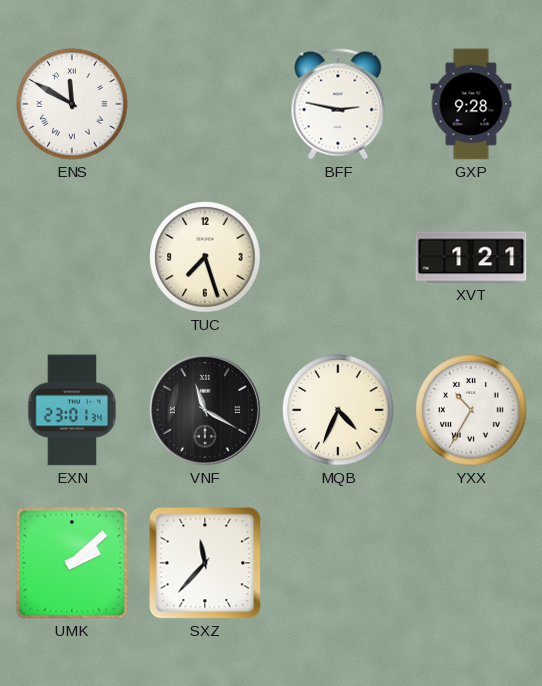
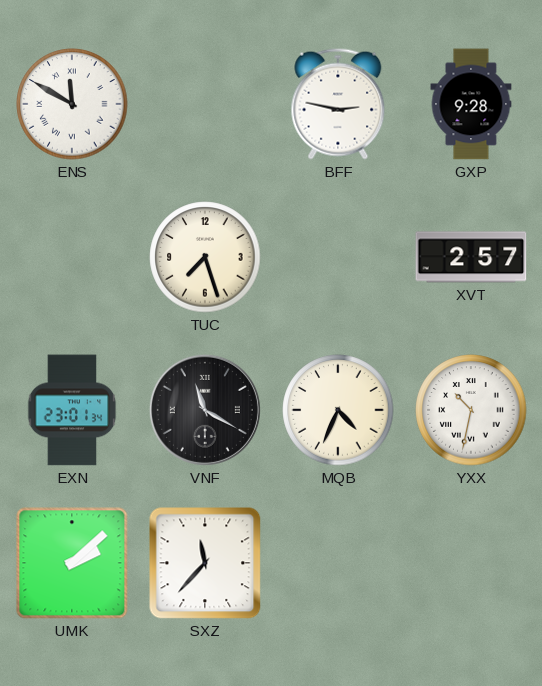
XVT: 1:21 -> 2:57
YXX: 10:35 -> 10:32
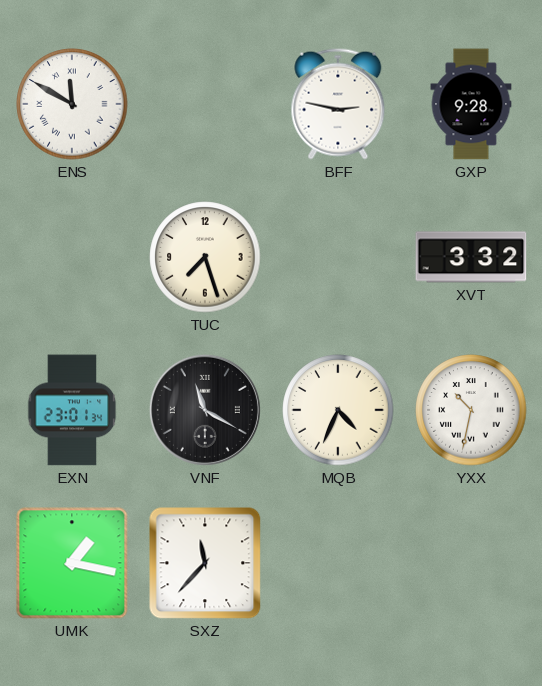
XVT: 2:57 -> 3:32
UMK: 2:08 -> 1:17
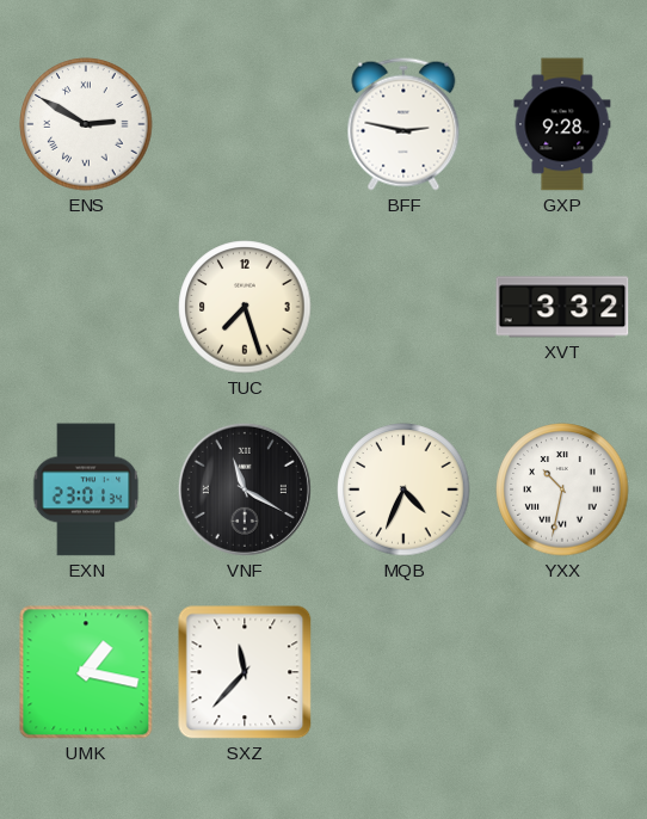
ENS: 11:50 -> 2:50
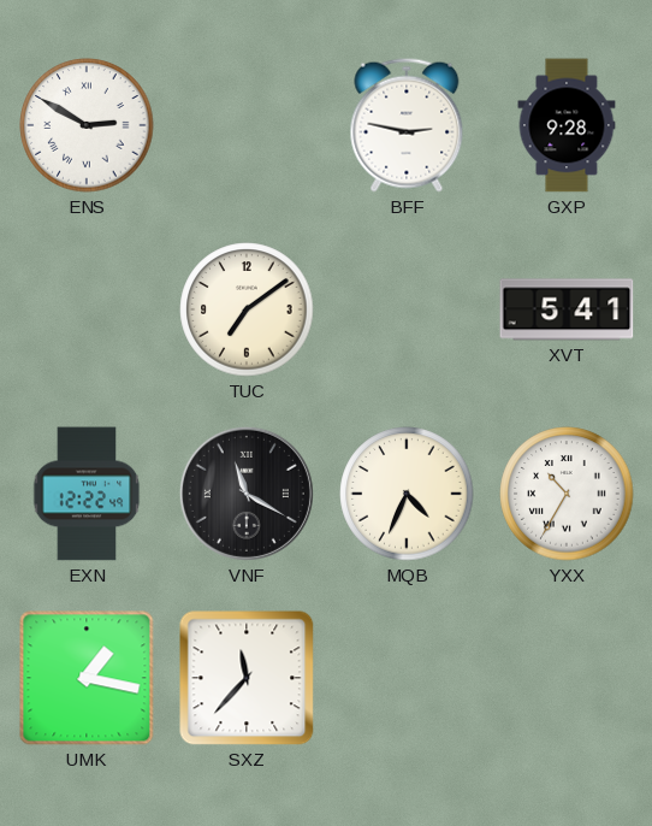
TUC: 7:27 -> 7:09
XVT: 3:32 -> 5:41
EXN: 23:01 -> 12:22
YXX: 10:32 -> 10:35
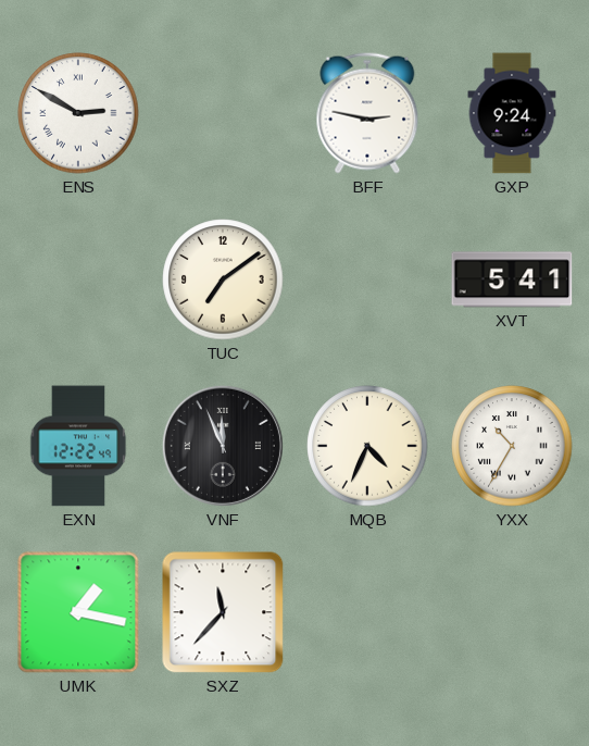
GXP: 9:28 -> 9:24
VNF: 11:20 -> 11:56
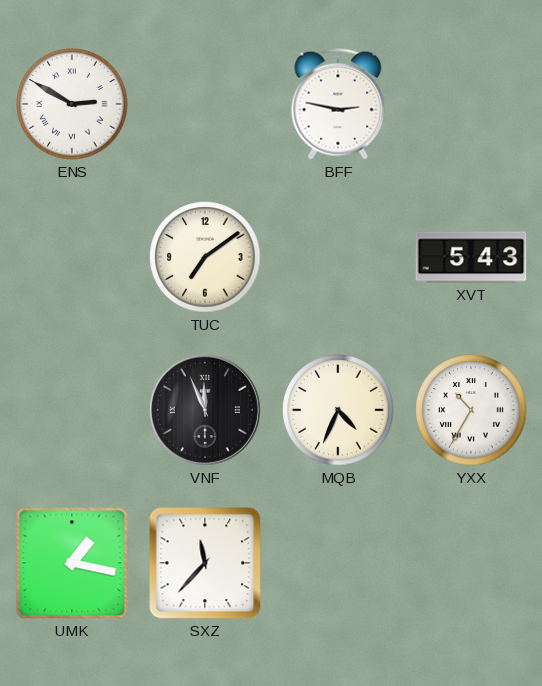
GXP: 9:24 -> none
XVT: 5:41 -> 5:43
EXN: 12:22 -> none
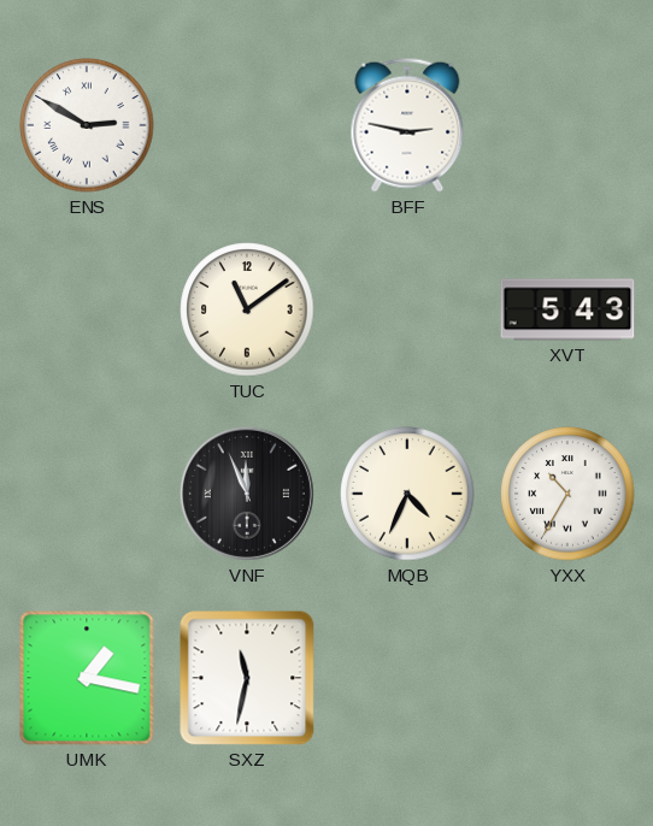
TUC: 7:09 -> 11:09
SXZ: 11:37 -> 11:32
